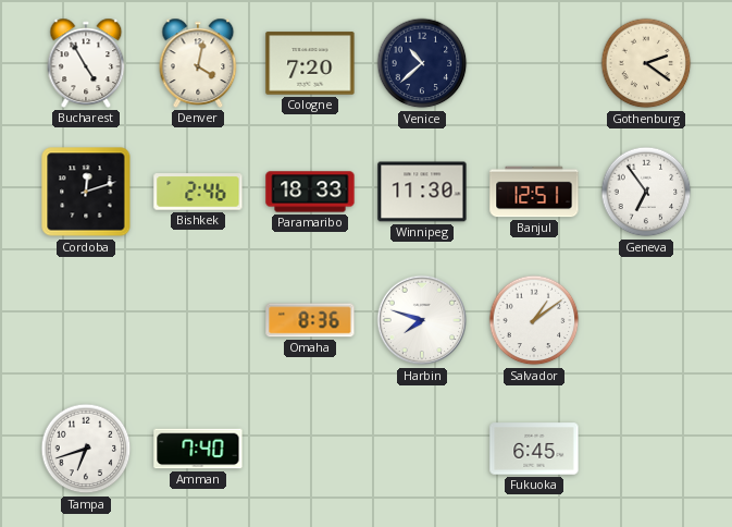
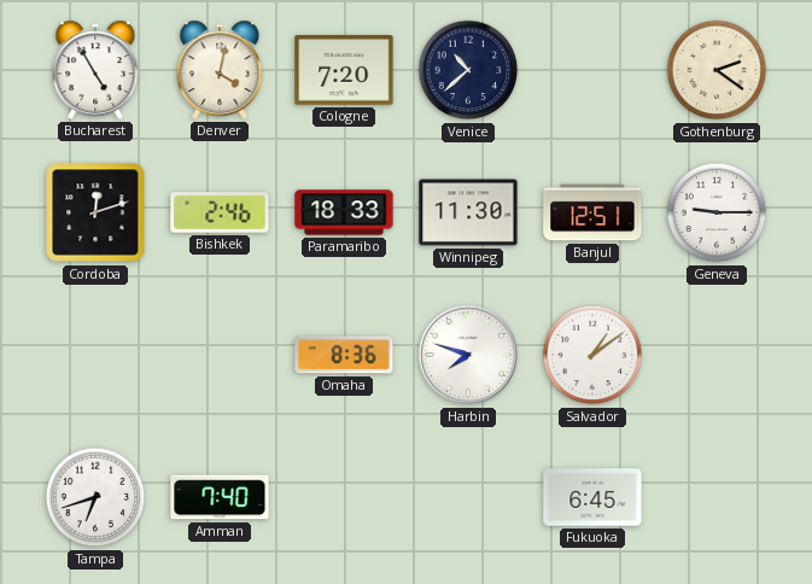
Geneva: 6:54 -> 9:15
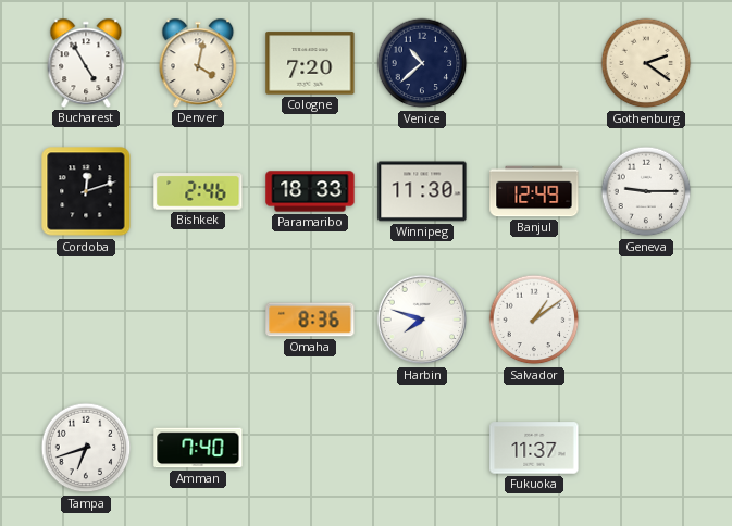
Banjul: 12:51 -> 12:49
Fukuoka: 6:45 -> 11:37
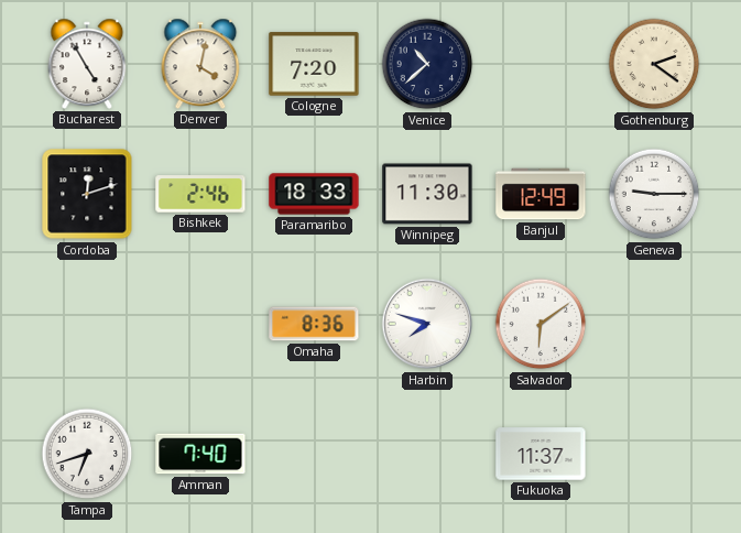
Salvador: 1:09 -> 6:09
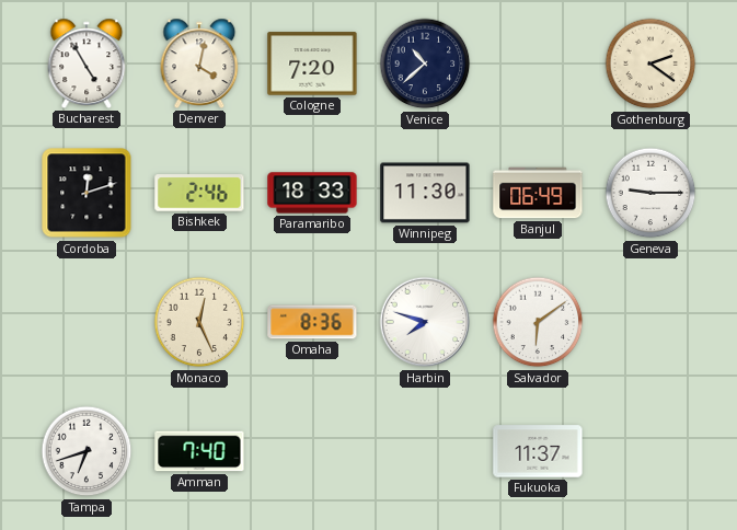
Banjul: 12:49 -> 06:49
Monaco: none -> 12:26
